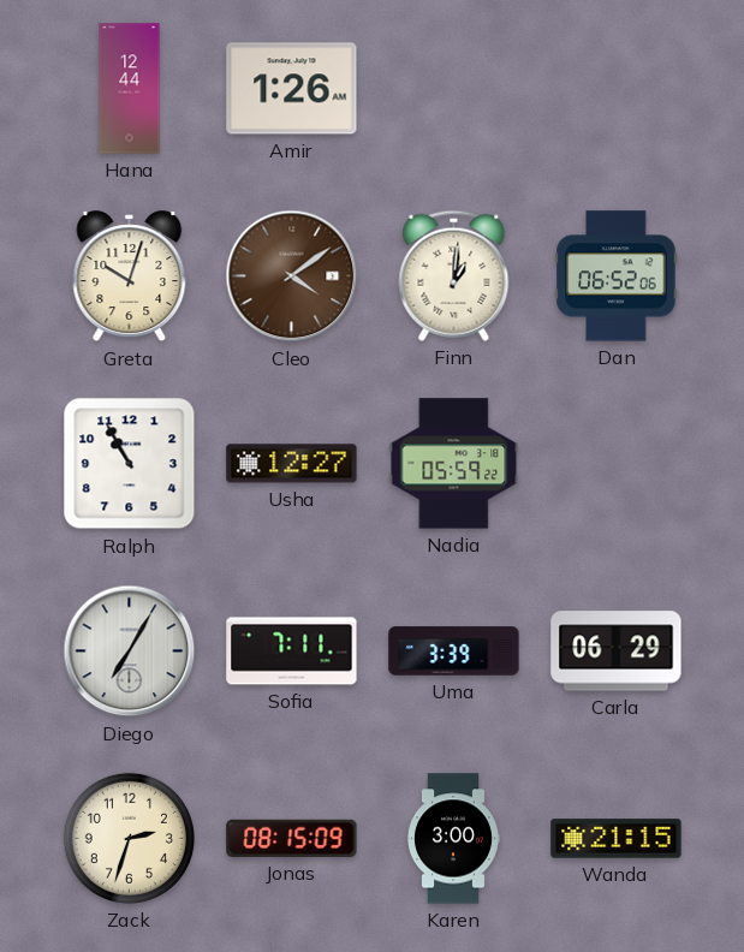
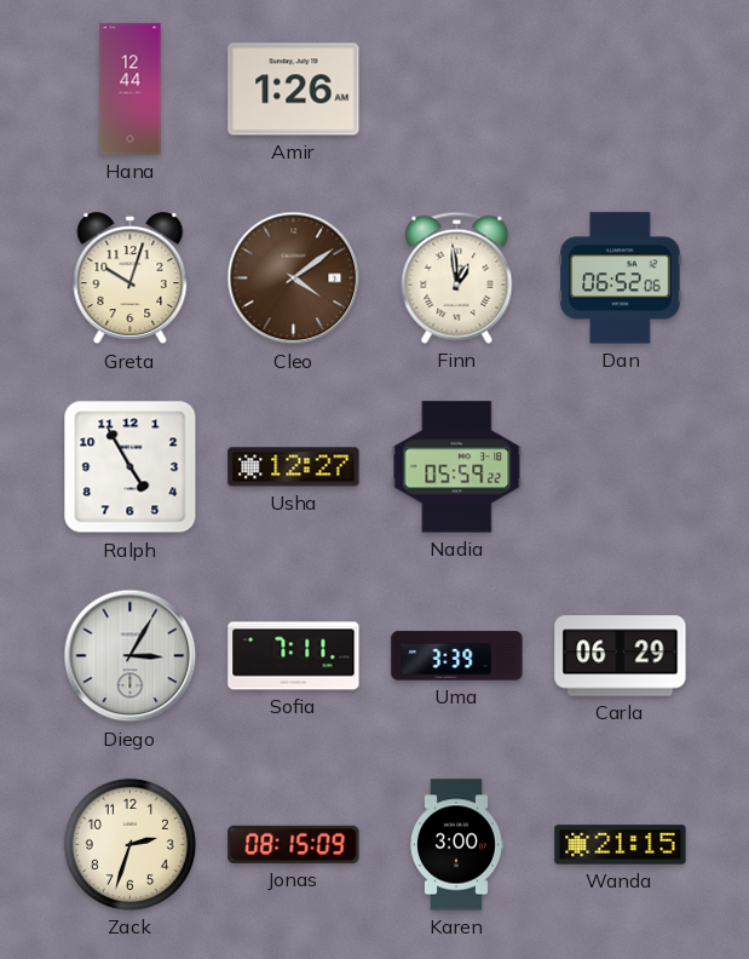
Finn: 1:01 -> 12:59
Ralph: 10:55 -> 4:55
Diego: 7:05 -> 3:05
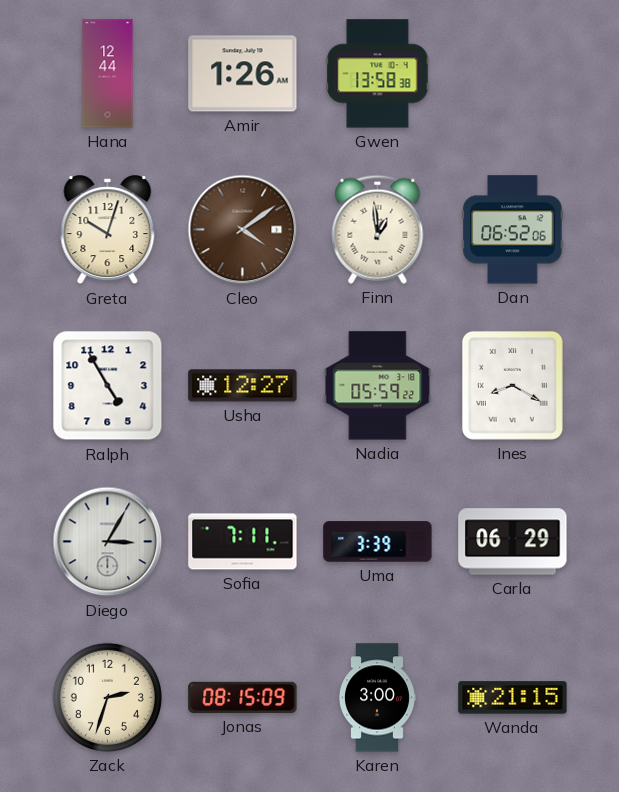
Gwen: none -> 13:58
Ines: none -> 8:20
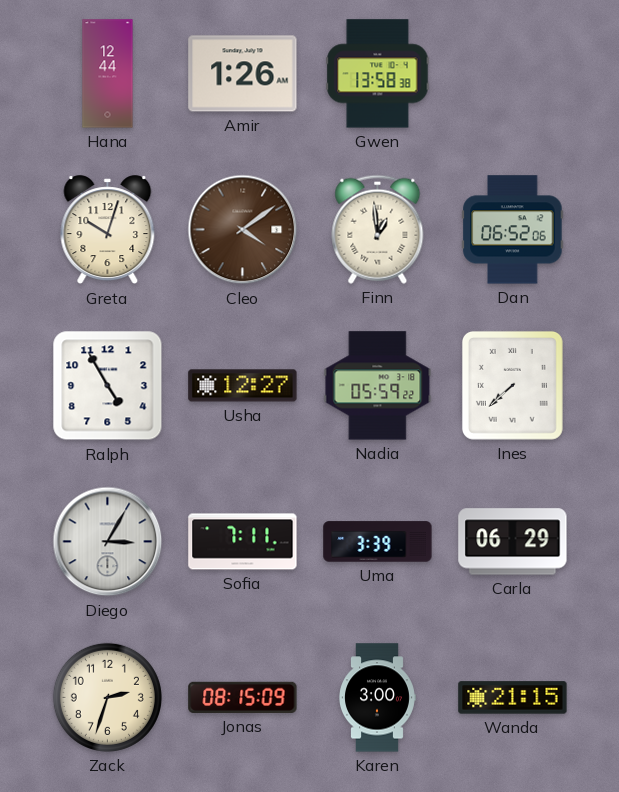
Ines: 8:20 -> 7:38
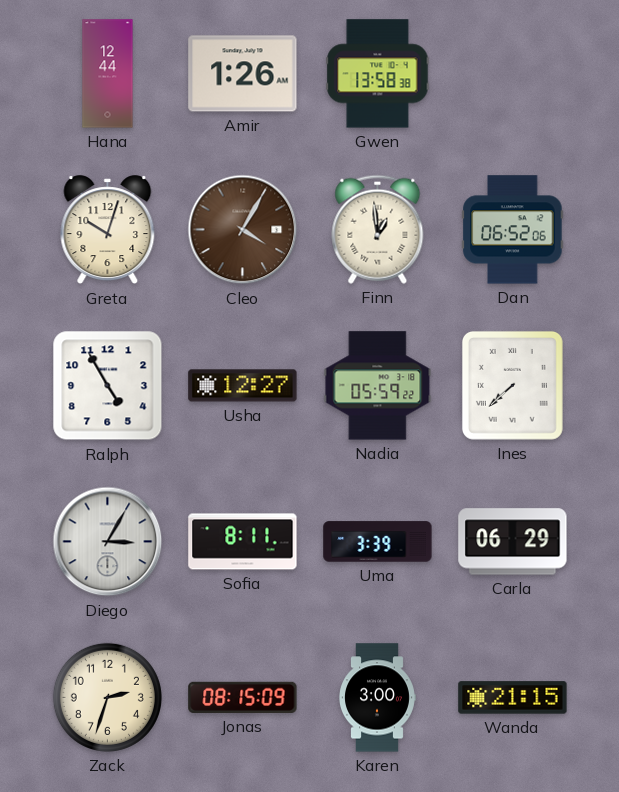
Cleo: 4:09 -> 4:05
Sofia: 7:11 -> 8:11
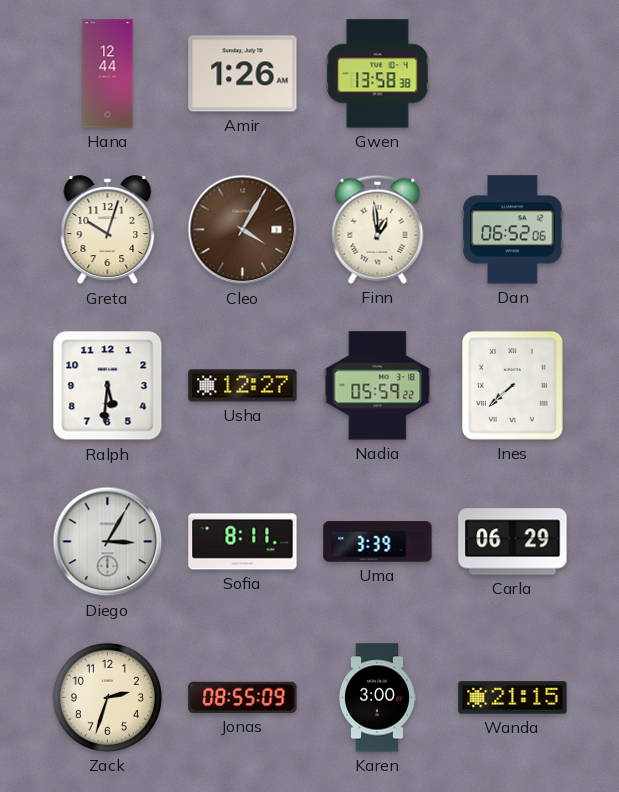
Ralph: 4:55 -> 5:31
Jonas: 08:15 -> 08:55
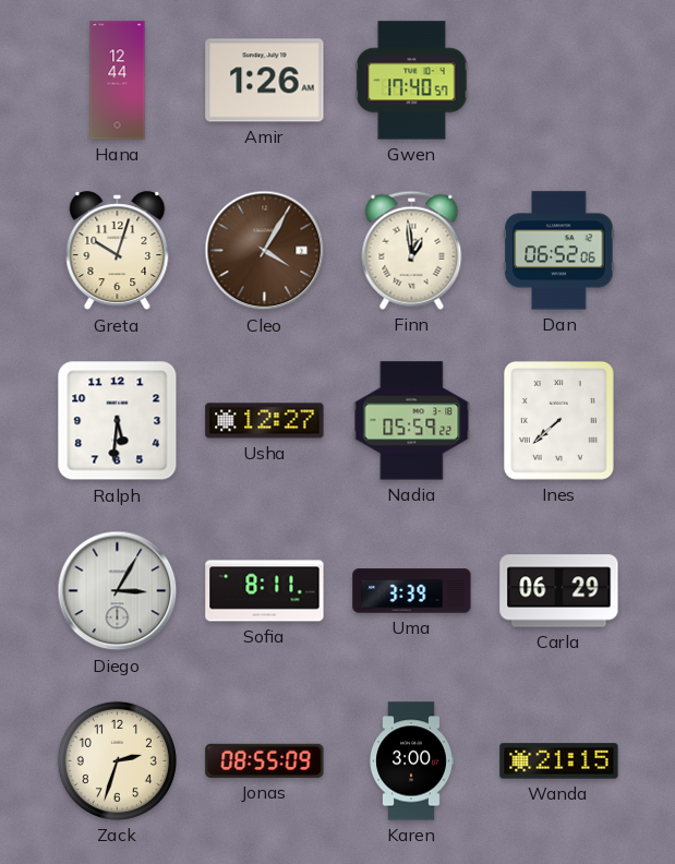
Gwen: 13:58 -> 17:40
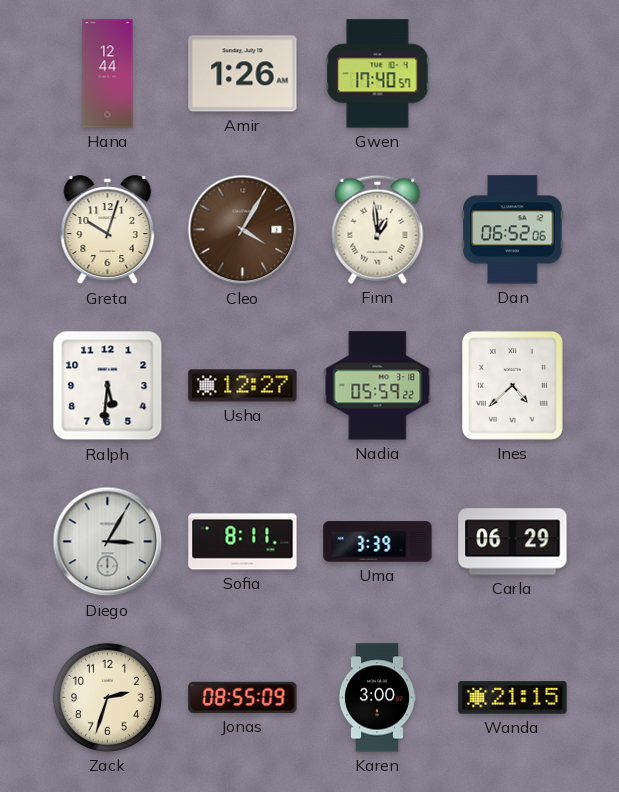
Ines: 7:38 -> 4:38
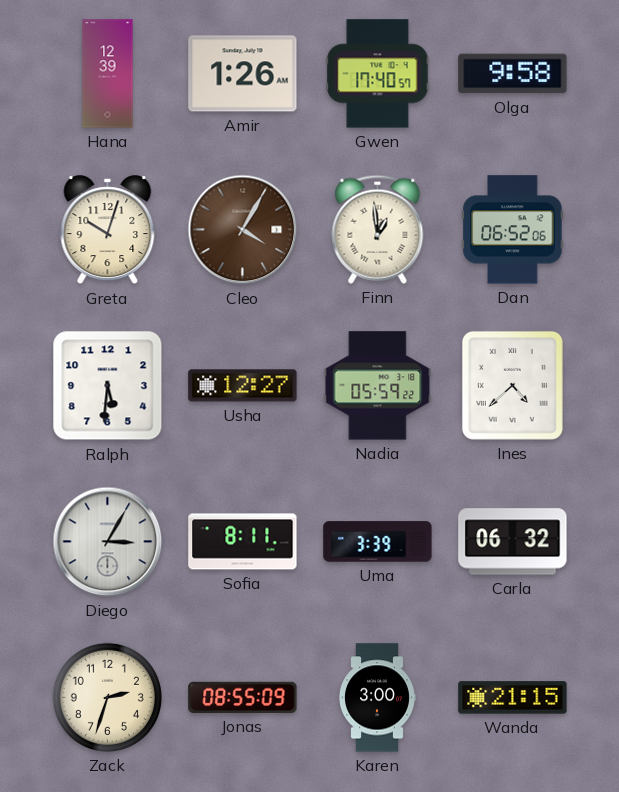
Hana: 12:44 -> 12:39
Olga: none -> 9:58
Carla: 06:29 -> 06:32
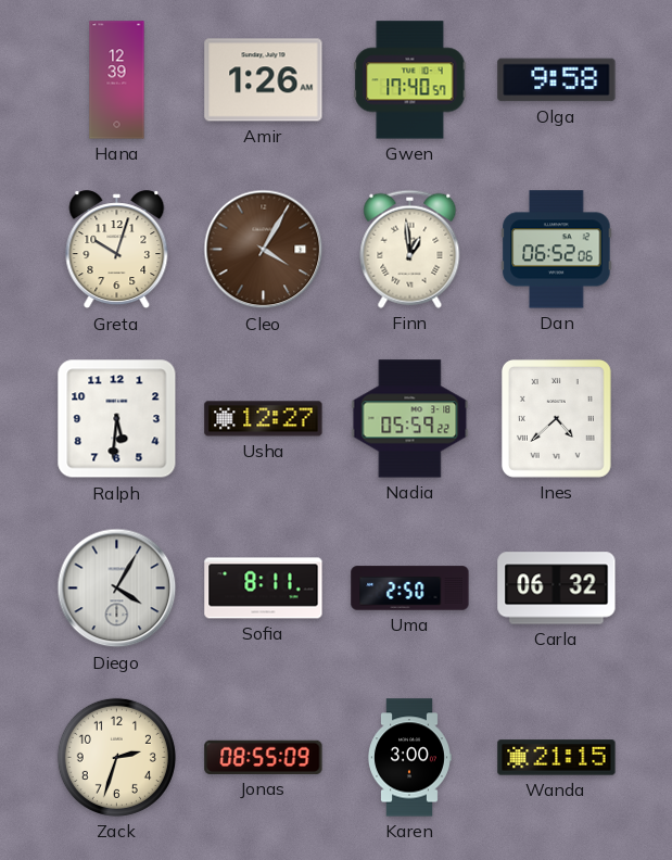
Diego: 3:05 -> 4:05
Uma: 3:39 -> 2:50
